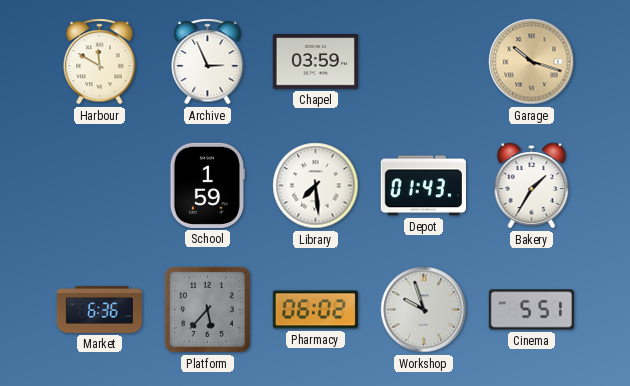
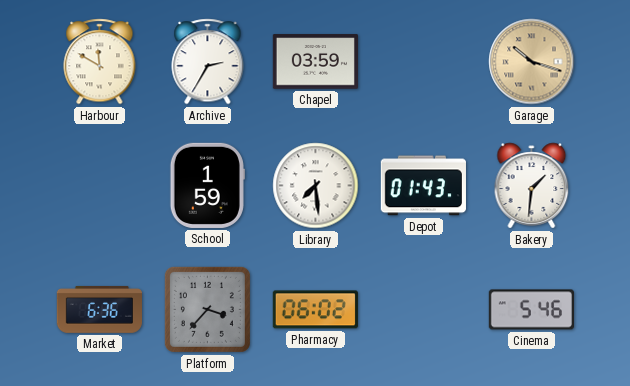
Archive: 2:56 -> 2:35
Bakery: 1:35 -> 1:31
Platform: 5:37 -> 3:37
Workshop: 9:57 -> none
Cinema: 5:51 -> 5:46
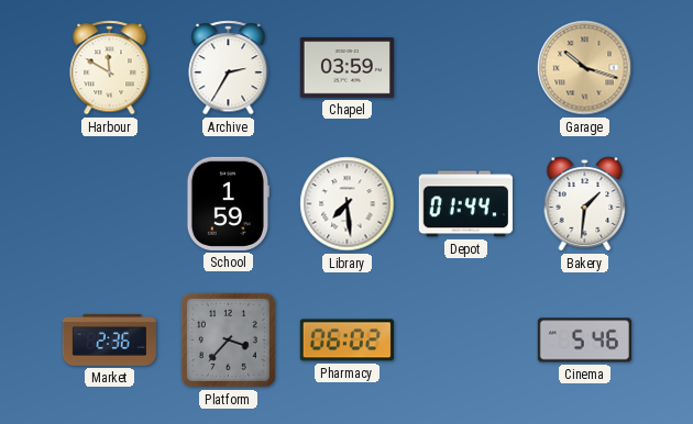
Depot: 01:43 -> 01:44
Market: 6:36 -> 2:36
